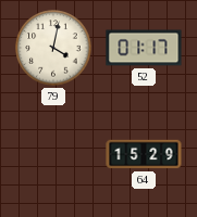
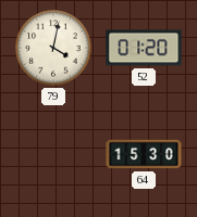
52: 01:17 -> 01:20
64: 15:29 -> 15:30
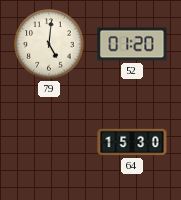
79: 4:02 -> 5:01
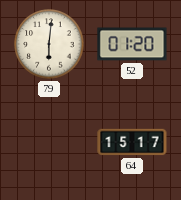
79: 5:01 -> 6:01
64: 15:30 -> 15:17
